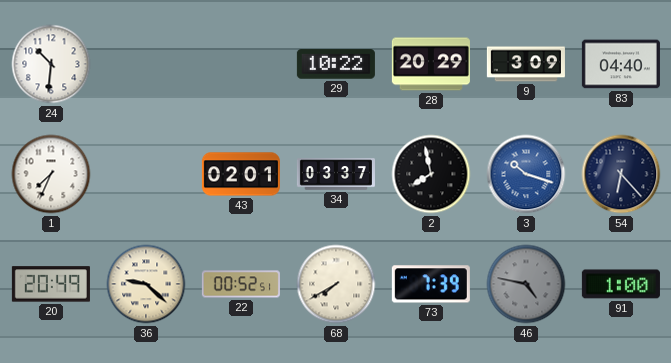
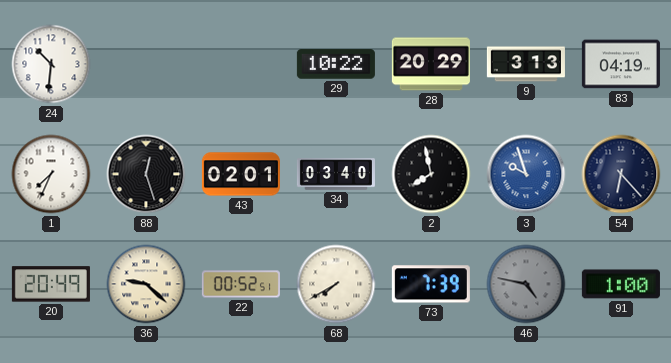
9: 3:09 -> 3:13
83: 04:40 -> 04:19
88: none -> 12:27
34: 03:37 -> 03:40
3: 10:18 -> 9:57
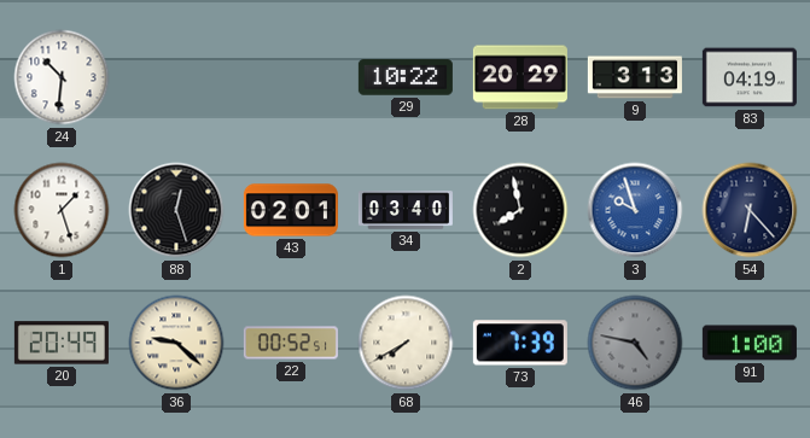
1: 7:34 -> 1:27
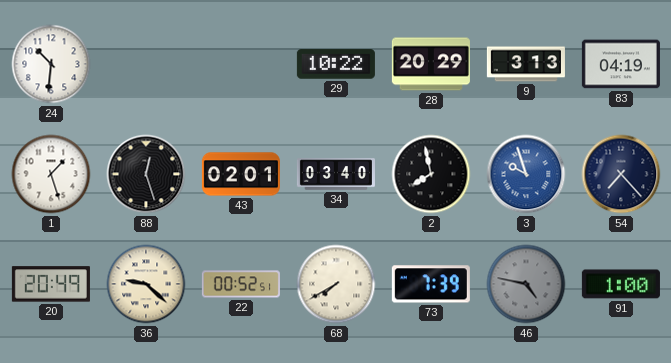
54: 6:23 -> 7:23
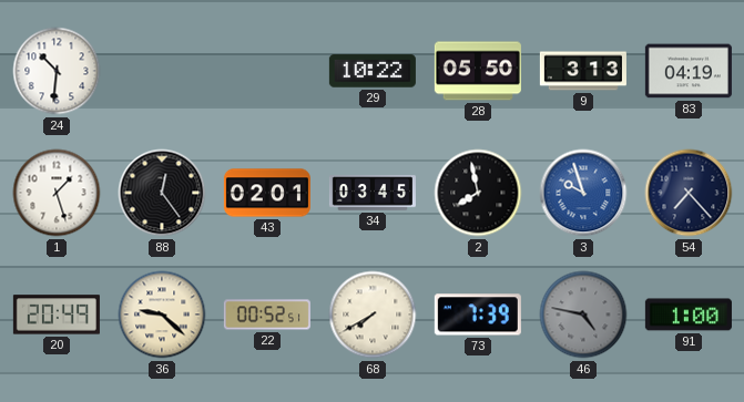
28: 20:29 -> 05:50
88: 12:27 -> 12:24
34: 03:40 -> 03:45
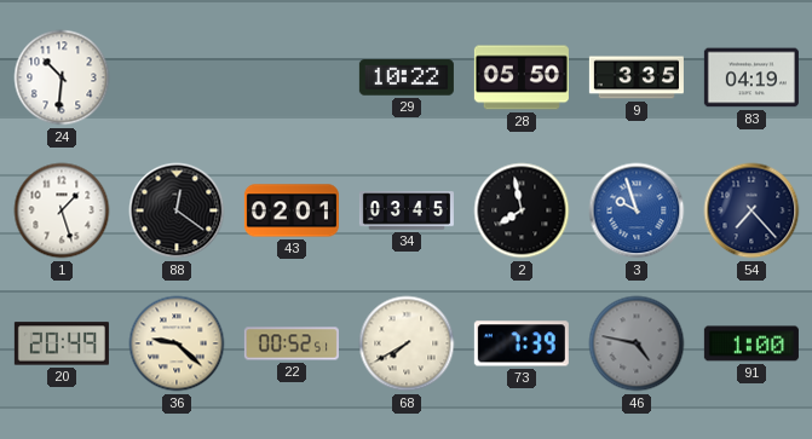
9: 3:13 -> 3:35
88: 12:24 -> 12:21
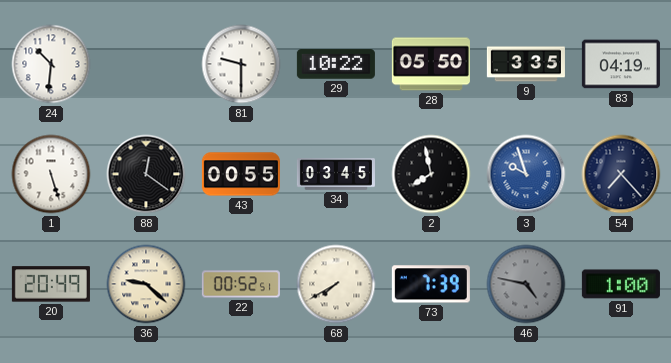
81: none -> 9:30
1: 1:27 -> 5:27
43: 02:01 -> 00:55
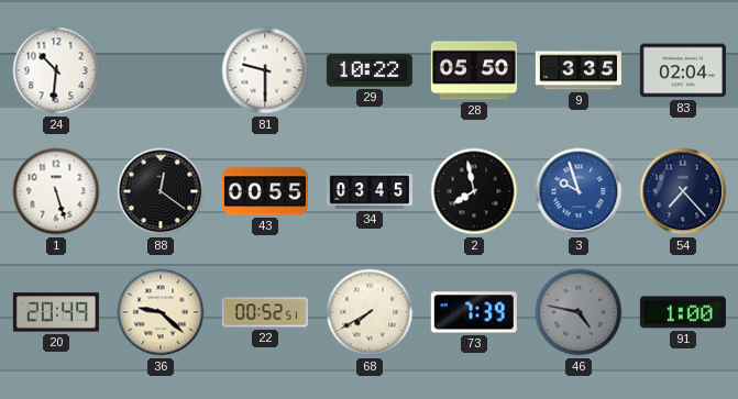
83: 04:19 -> 02:04
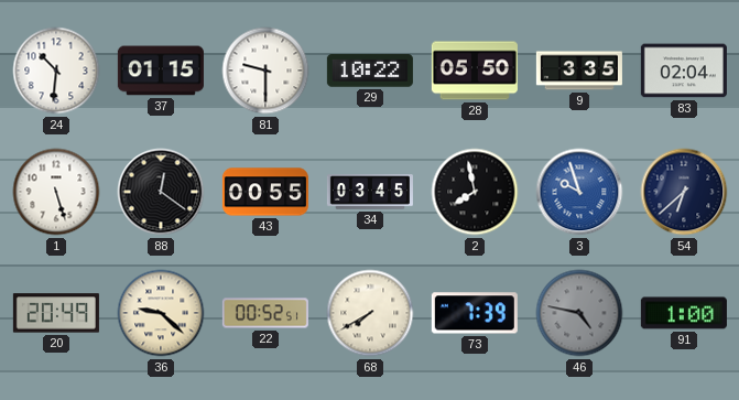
37: none -> 01:15
54: 7:23 -> 6:38
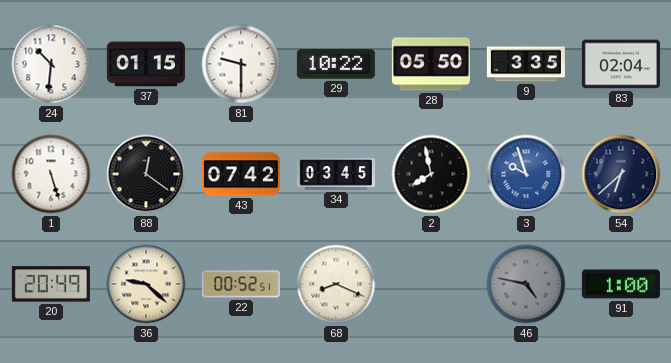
43: 00:55 -> 07:42
68: 7:40 -> 8:19
73: 7:39 -> none
